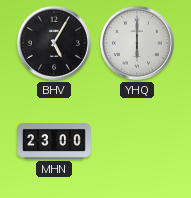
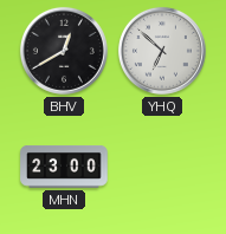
BHV: 5:05 -> 12:40
YHQ: 6:00 -> 6:52
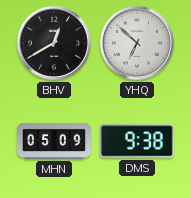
MHN: 23:00 -> 05:09
DMS: none -> 9:38
